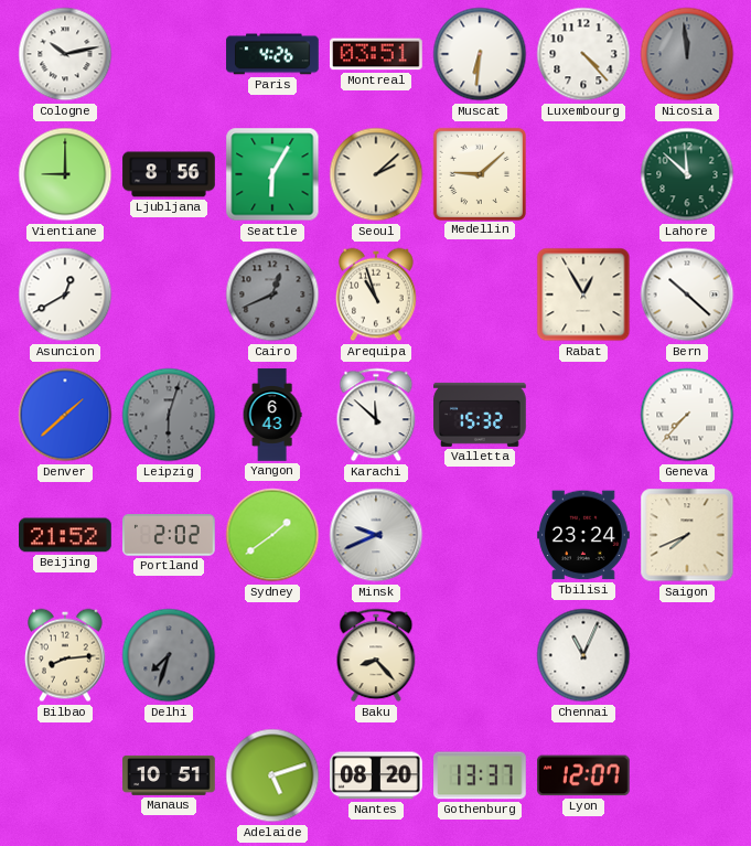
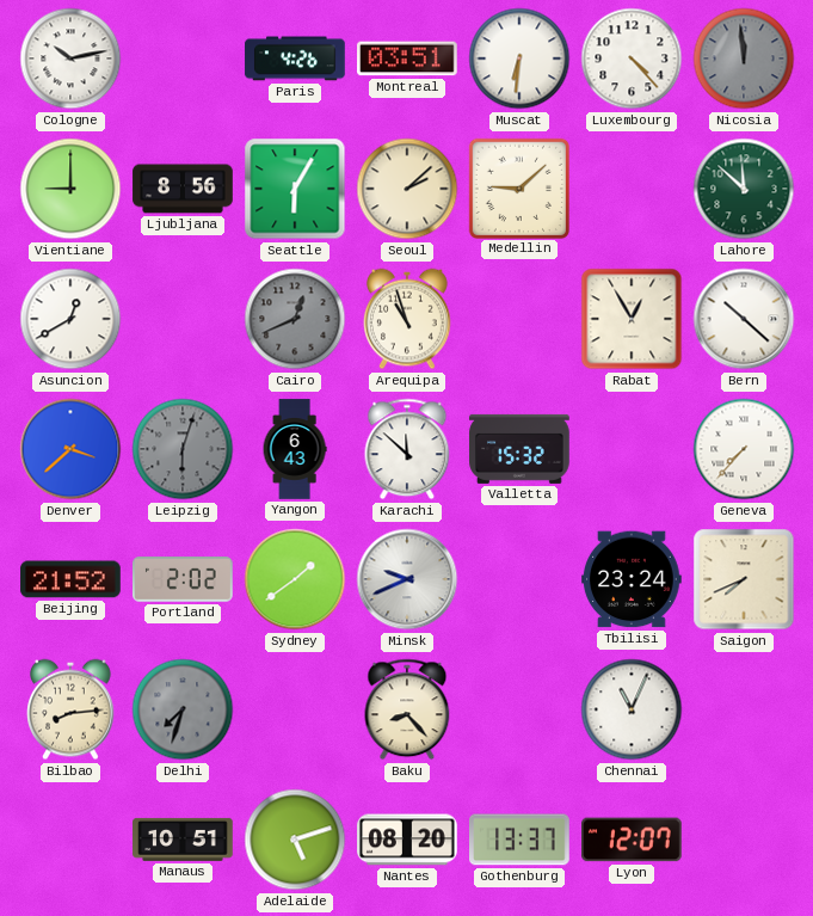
Denver: 1:38 -> 3:38
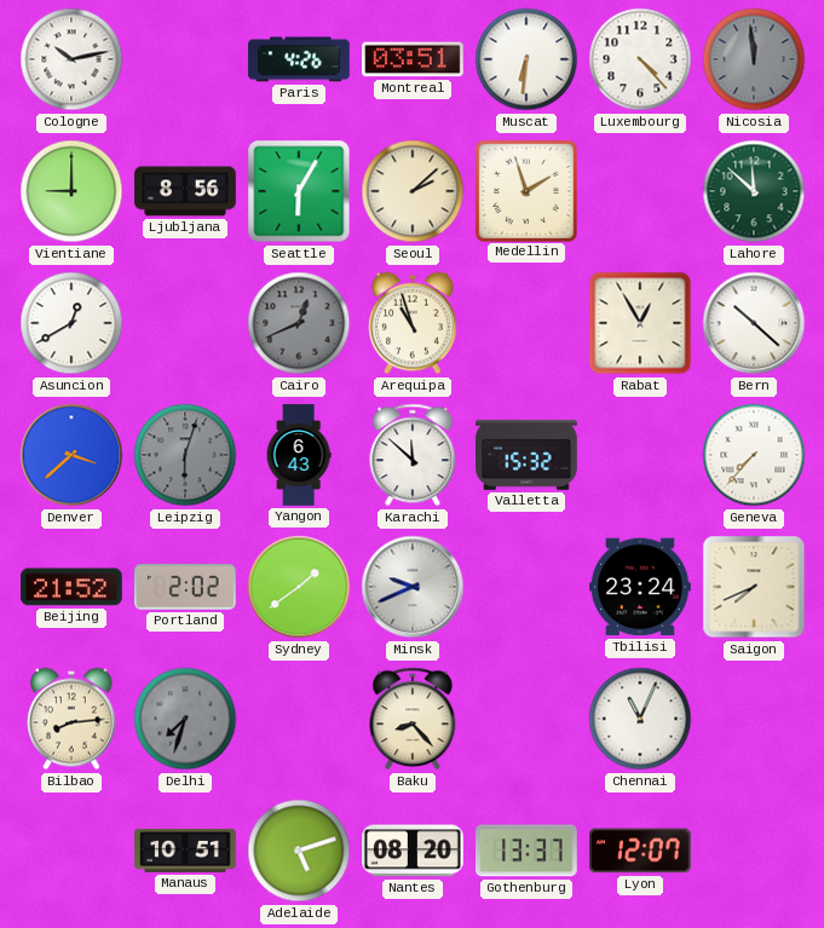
Medellin: 9:08 -> 1:57
